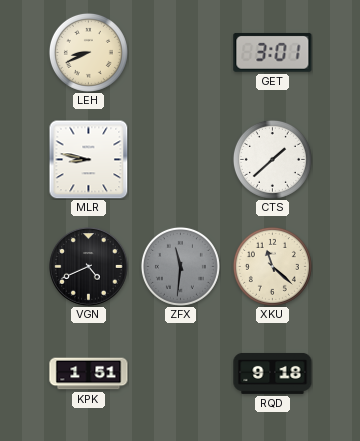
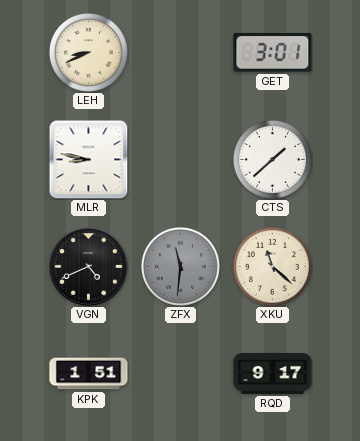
RQD: 9:18 -> 9:17
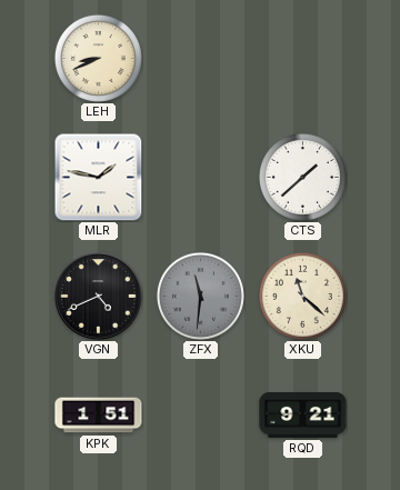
GET: 3:01 -> none
MLR: 8:47 -> 1:47
RQD: 9:17 -> 9:21
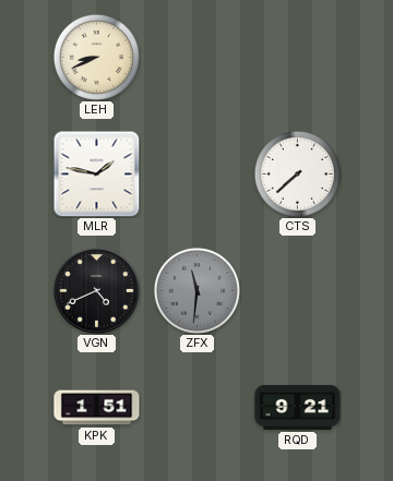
CTS: 1:38 -> 7:38
XKU: 11:22 -> none
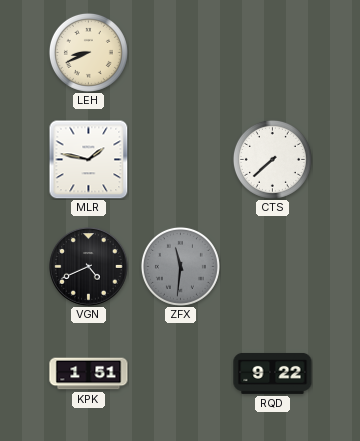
RQD: 9:21 -> 9:22
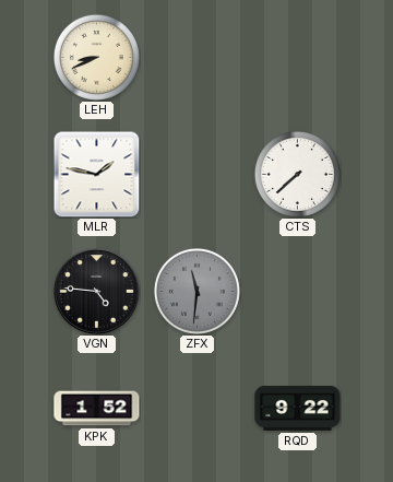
VGN: 4:41 -> 4:46
KPK: 1:51 -> 1:52
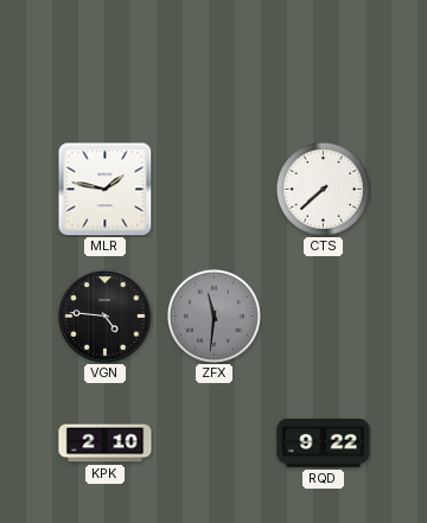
LEH: 8:41 -> none
KPK: 1:52 -> 2:10
